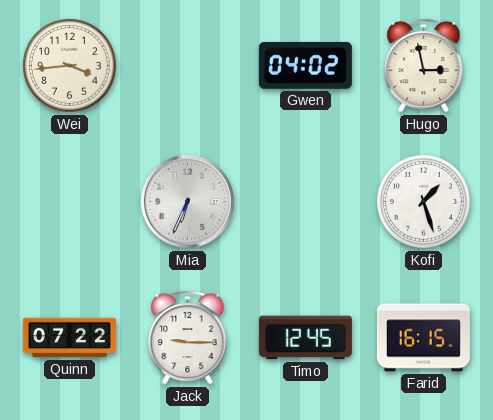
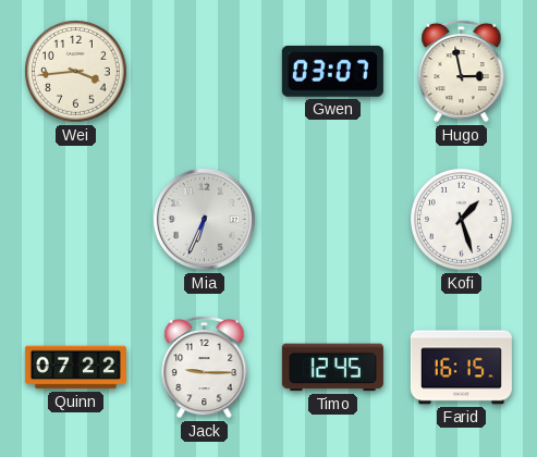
Gwen: 04:02 -> 03:07
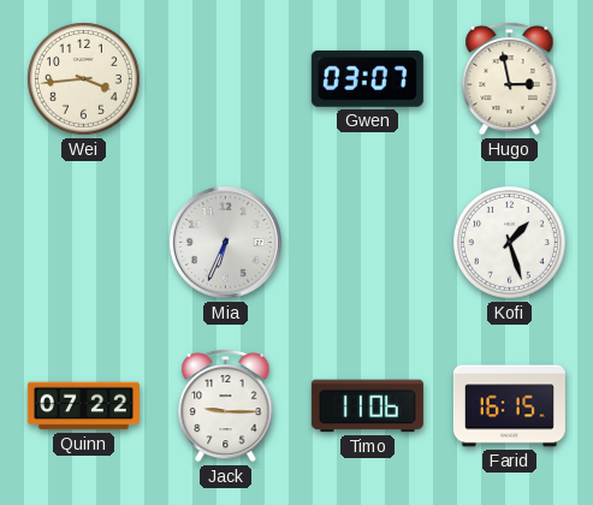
Timo: 12:45 -> 11:06
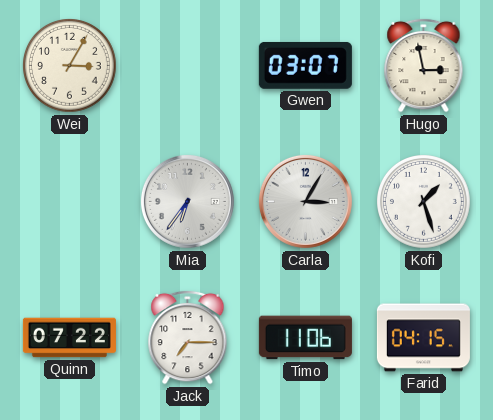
Wei: 3:44 -> 3:05
Mia: 6:34 -> 6:36
Carla: none -> 3:05
Jack: 9:15 -> 7:15
Farid: 16:15 -> 04:15
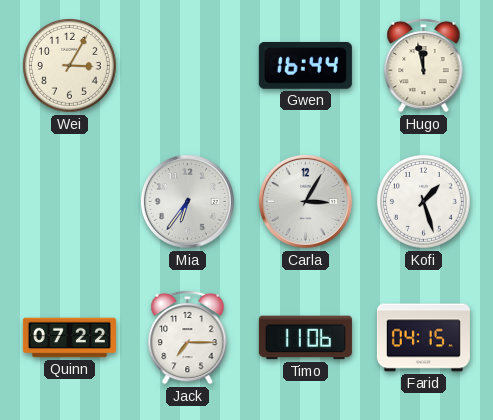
Gwen: 03:07 -> 16:44
Hugo: 2:58 -> 11:58
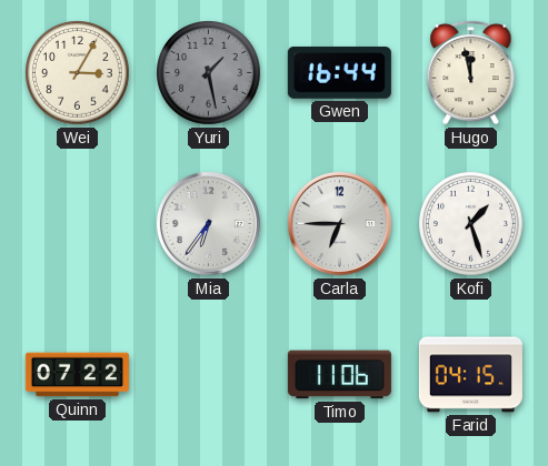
Yuri: none -> 1:28
Carla: 3:05 -> 6:45
Jack: 7:15 -> none
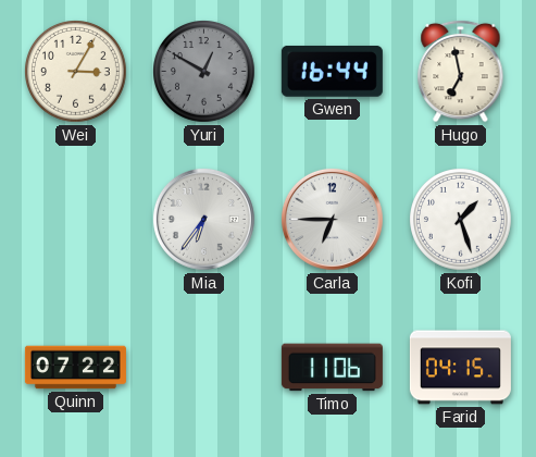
Yuri: 1:28 -> 12:50
Hugo: 11:58 -> 6:58
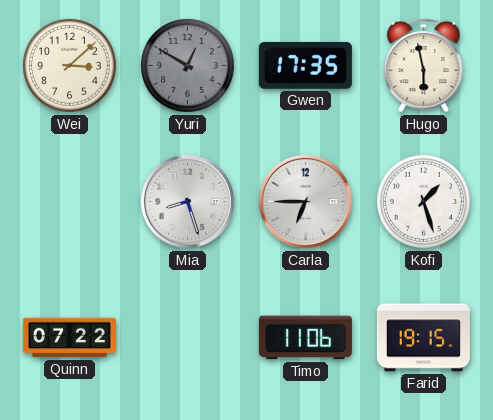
Wei: 3:05 -> 3:08
Gwen: 16:44 -> 17:35
Hugo: 6:58 -> 5:58
Mia: 6:36 -> 8:27
Farid: 04:15 -> 19:15
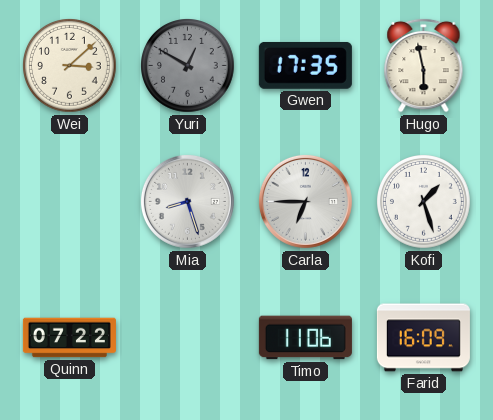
Farid: 19:15 -> 16:09
